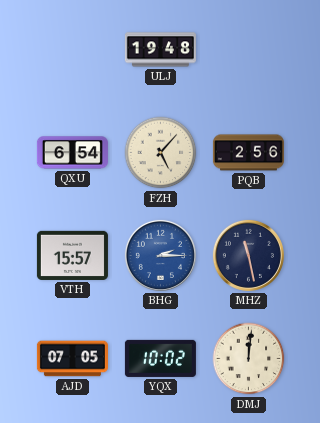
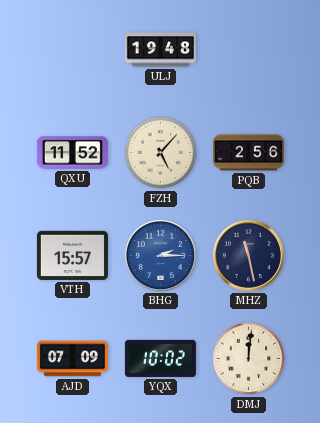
QXU: 6:54 -> 11:52
AJD: 07:05 -> 07:09
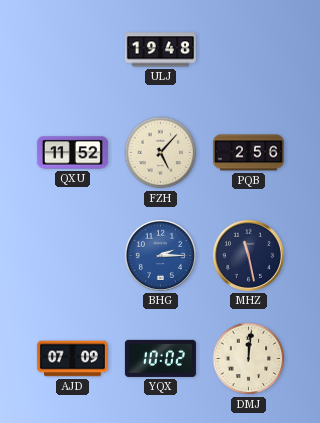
VTH: 15:57 -> none
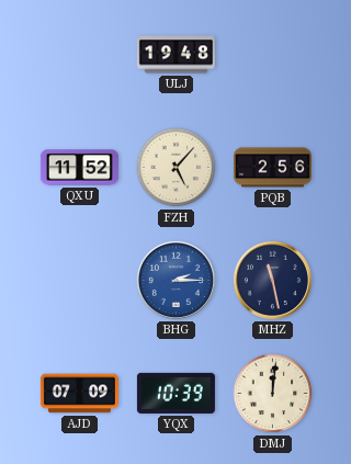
YQX: 10:02 -> 10:39
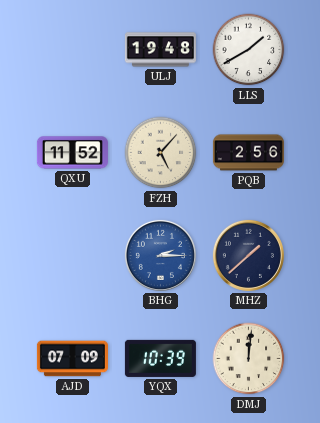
LLS: none -> 1:40
MHZ: 11:28 -> 1:38
